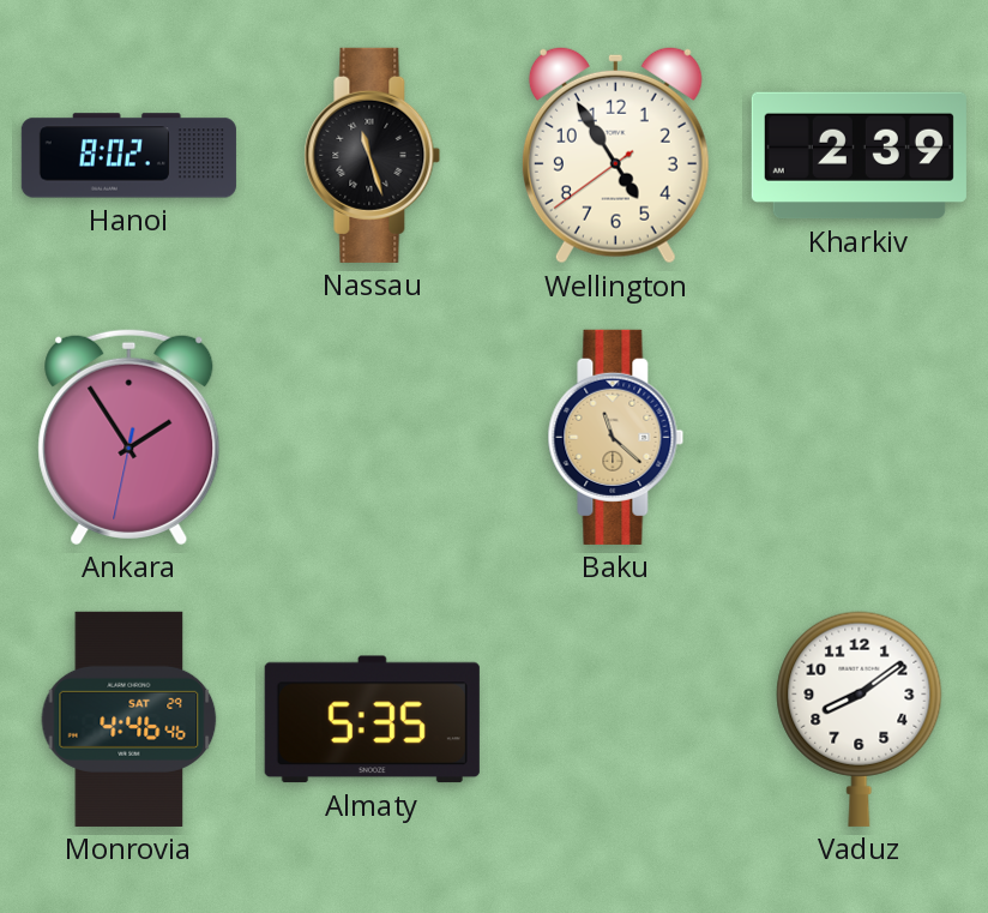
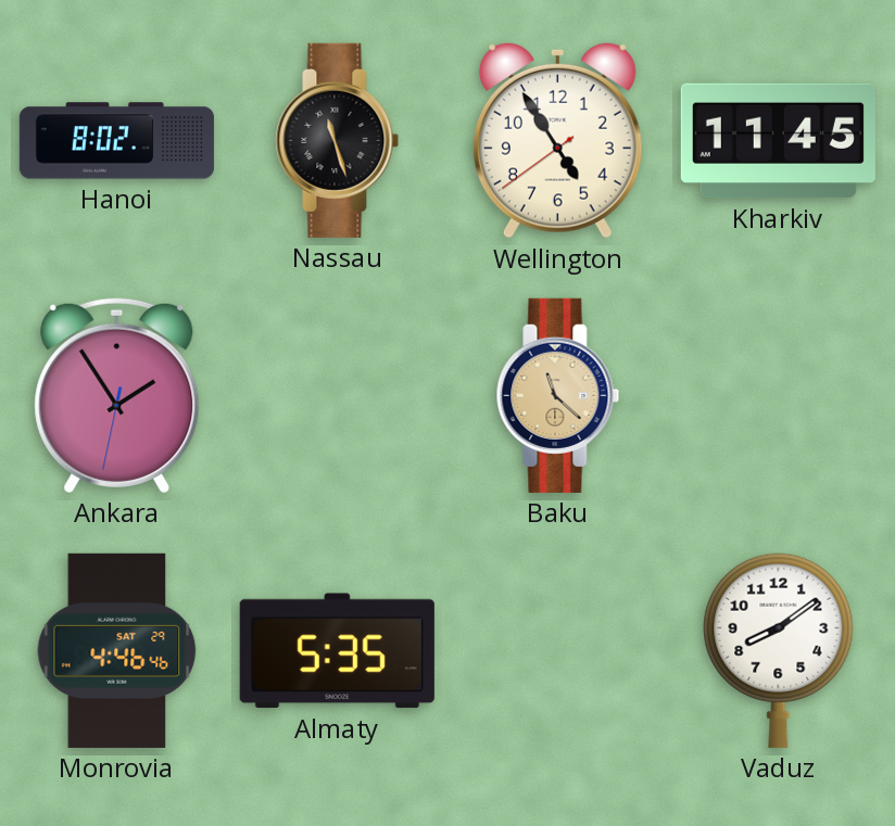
Kharkiv: 2:39 -> 11:45
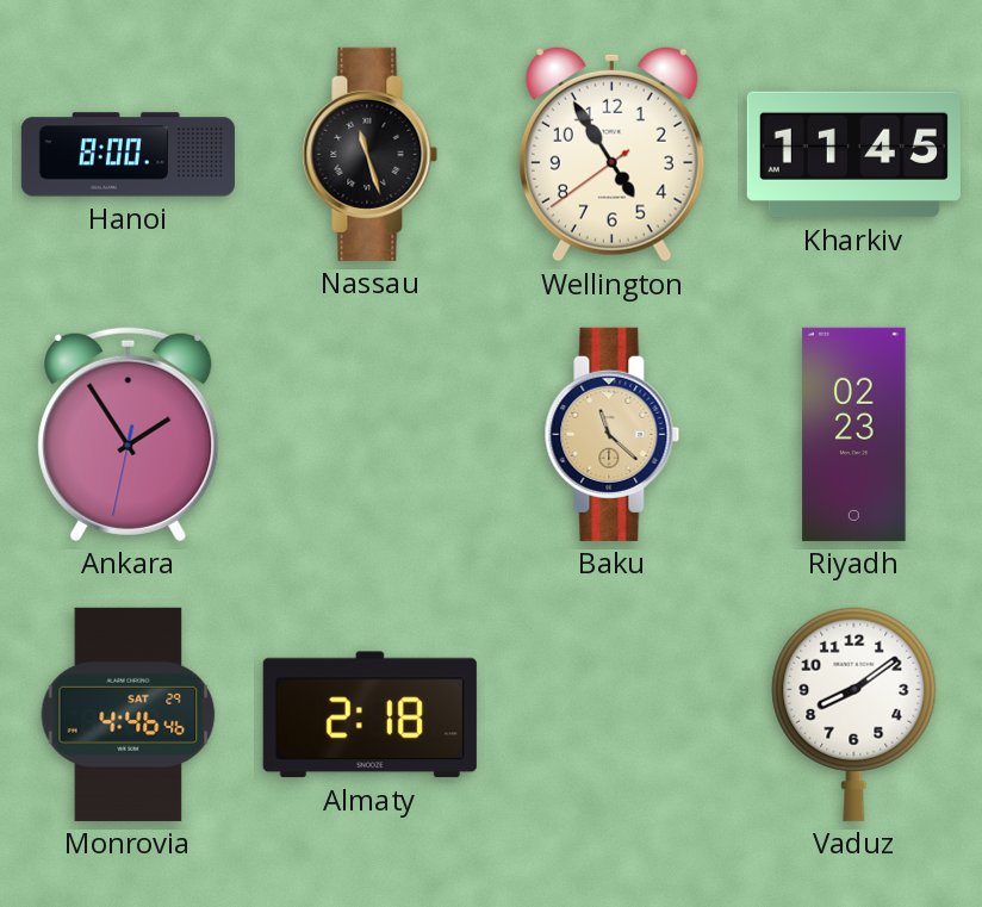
Hanoi: 8:02 -> 8:00
Riyadh: none -> 02:23
Almaty: 5:35 -> 2:18
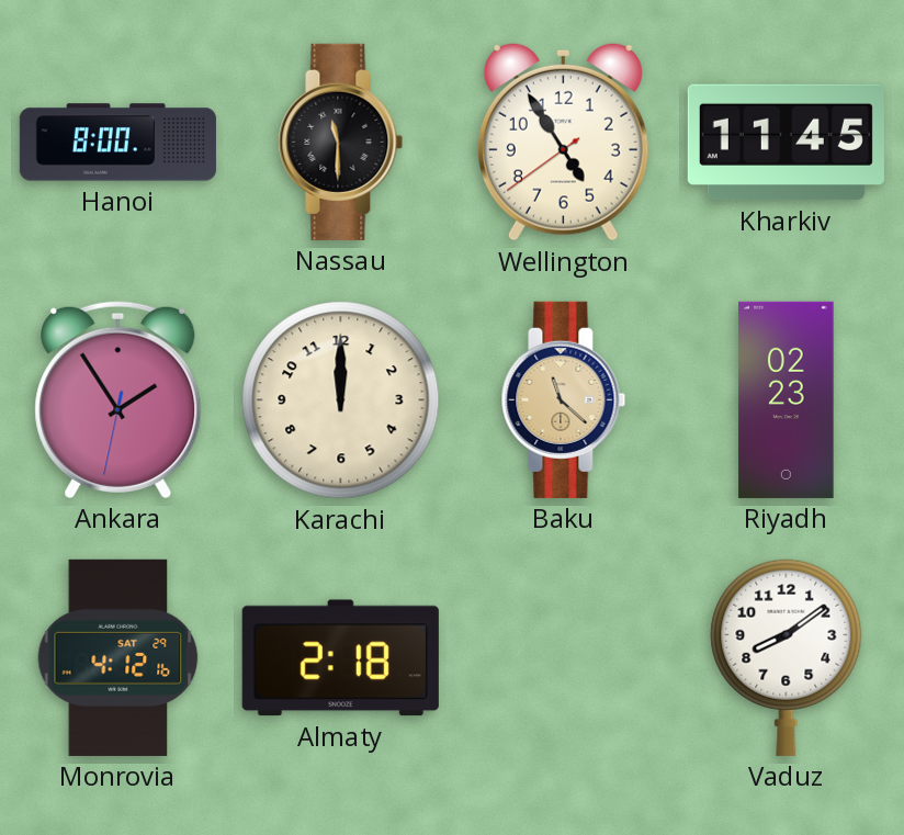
Nassau: 11:27 -> 11:30
Karachi: none -> 12:00
Monrovia: 4:46 -> 4:12
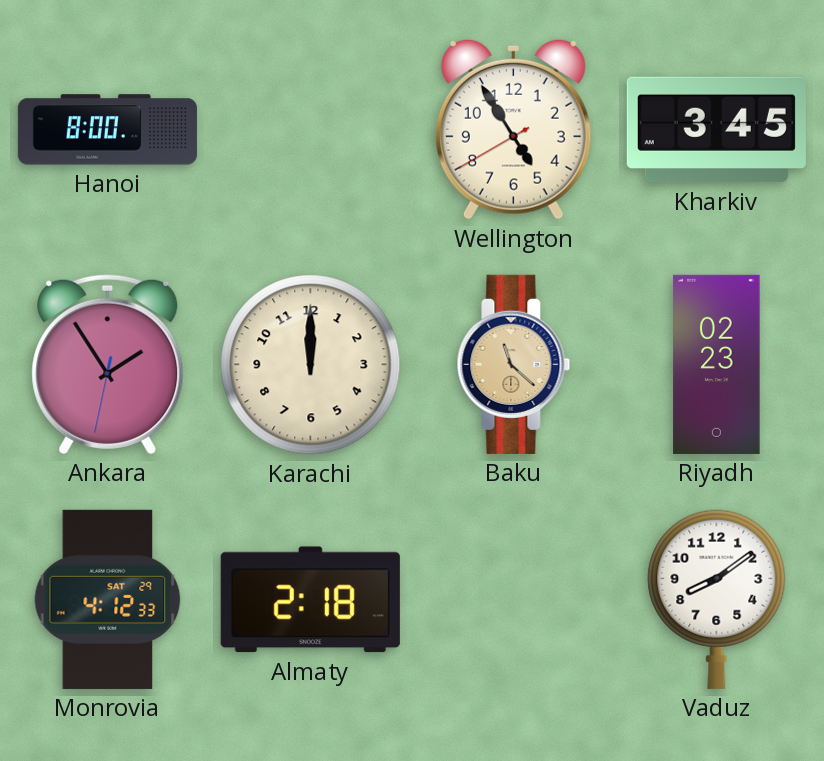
Nassau: 11:30 -> none
Wellington: 4:54:39 -> 4:54:40
Kharkiv: 11:45 -> 3:45
Monrovia: 4:12:16 -> 4:12:33
